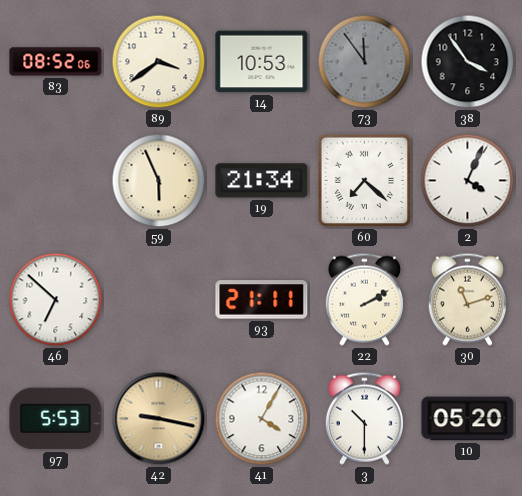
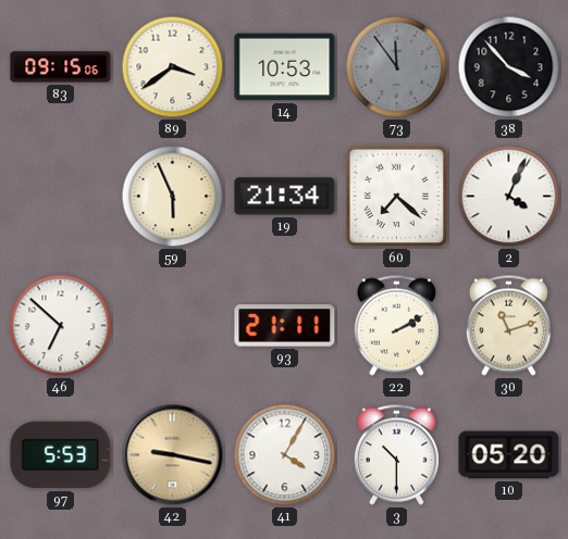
83: 08:52 -> 09:15
38: 3:54 -> 3:53
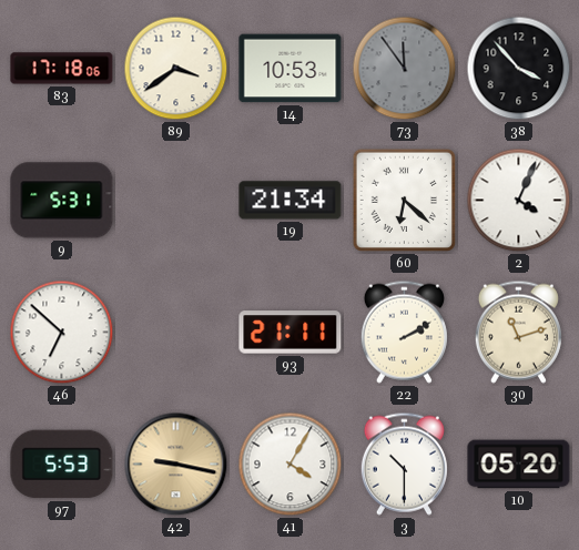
83: 09:15 -> 17:18
9: none -> 5:31
59: 5:56 -> none
60: 7:22 -> 6:22
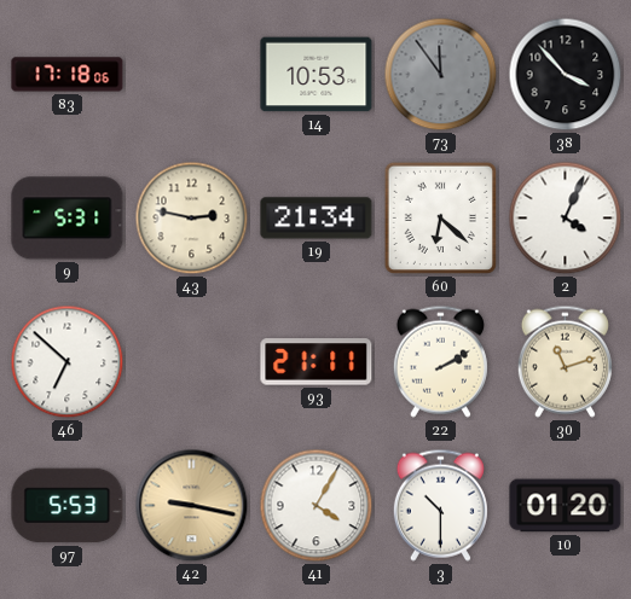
89: 3:39 -> none
43: none -> 2:47
10: 05:20 -> 01:20
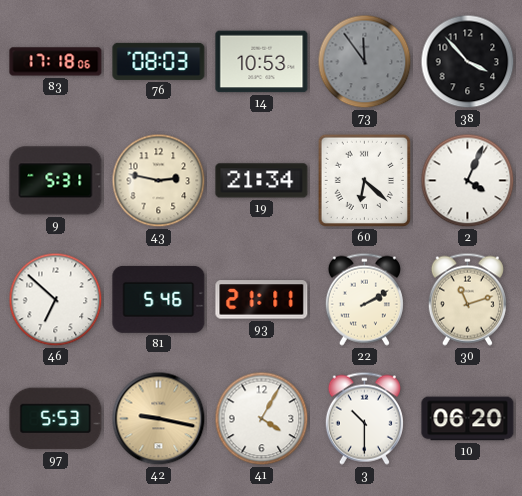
76: none -> 08:03
81: none -> 5:46
10: 01:20 -> 06:20
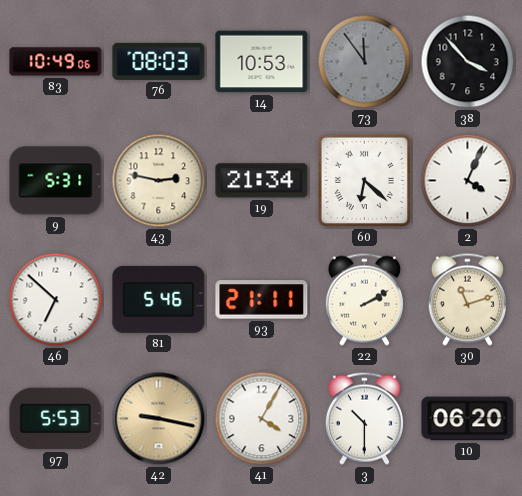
83: 17:18 -> 10:49
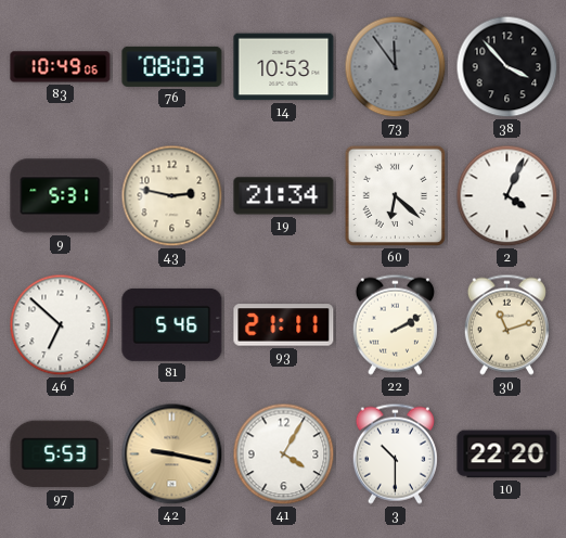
10: 06:20 -> 22:20
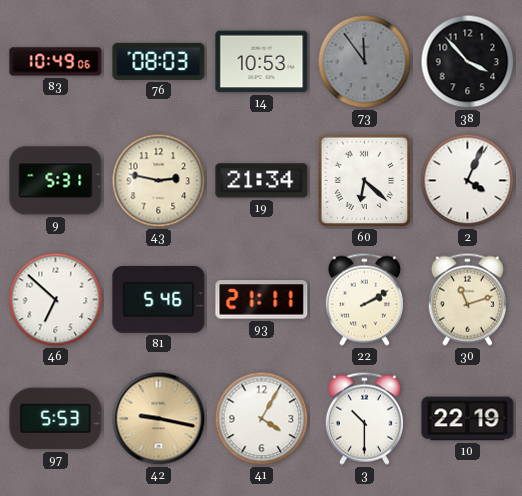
10: 22:20 -> 22:19
